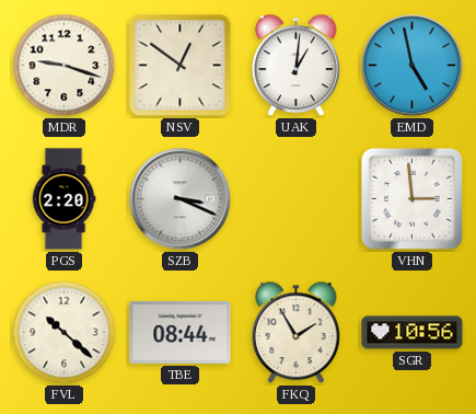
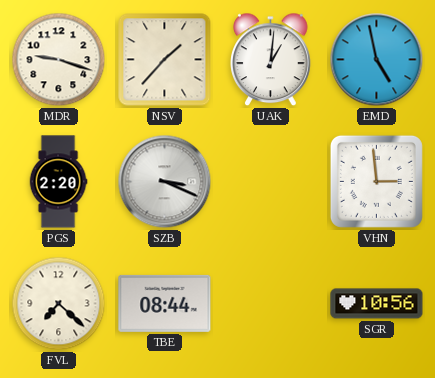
NSV: 12:51 -> 1:37
FVL: 10:22 -> 7:22
FKQ: 1:55 -> none
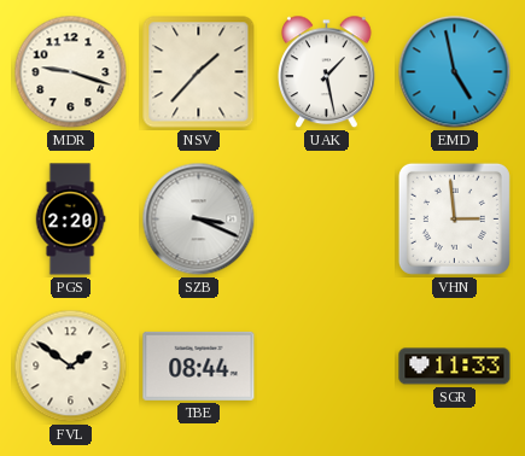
UAK: 1:01 -> 1:28
FVL: 7:22 -> 1:51
SGR: 10:56 -> 11:33
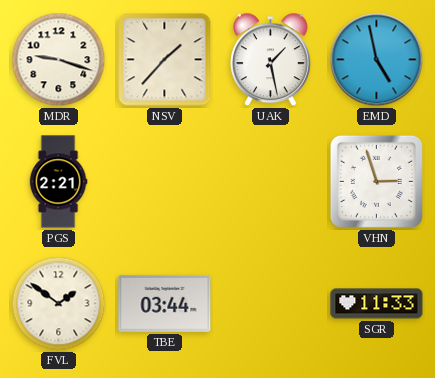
PGS: 2:20 -> 2:21
SZB: 3:19 -> none
VHN: 2:59 -> 2:57
TBE: 08:44 -> 03:44
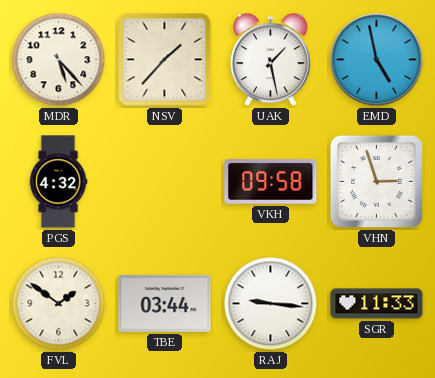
MDR: 9:18 -> 5:23
PGS: 2:21 -> 4:32
VKH: none -> 09:58
RAJ: none -> 9:16
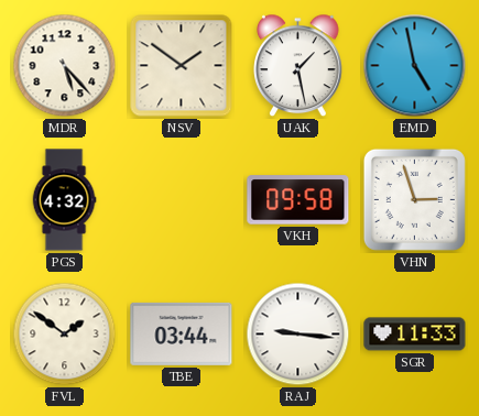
NSV: 1:37 -> 1:51
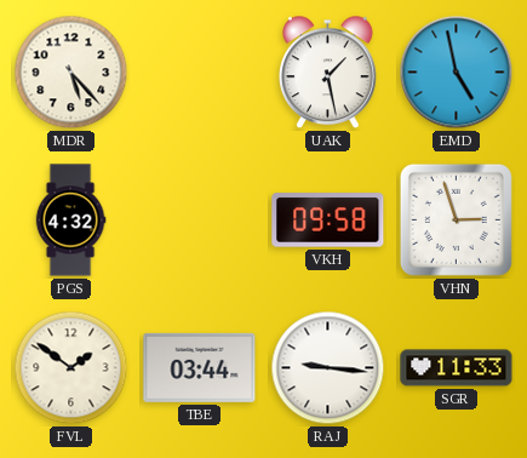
NSV: 1:51 -> none
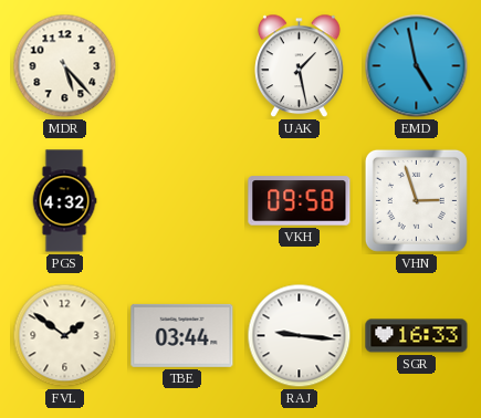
SGR: 11:33 -> 16:33
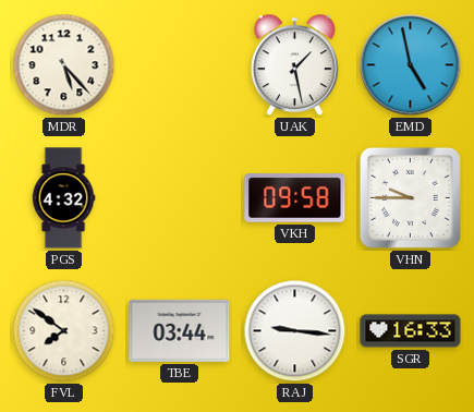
VHN: 2:57 -> 9:45
FVL: 1:51 -> 7:51
